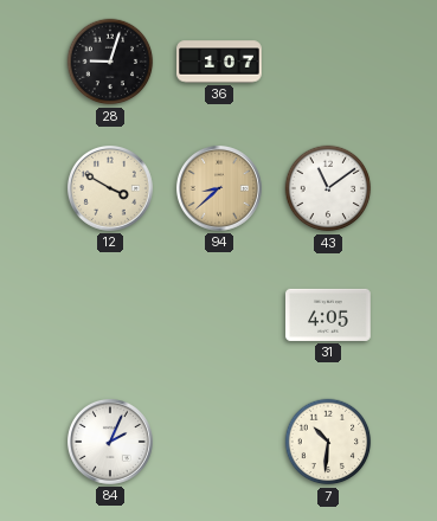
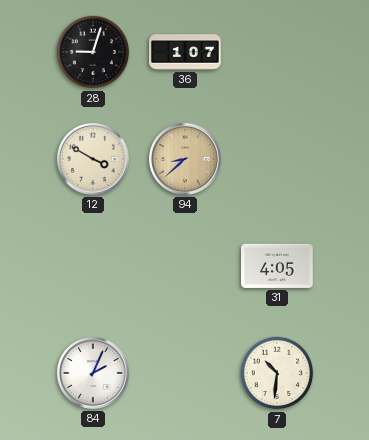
43: 11:09 -> none
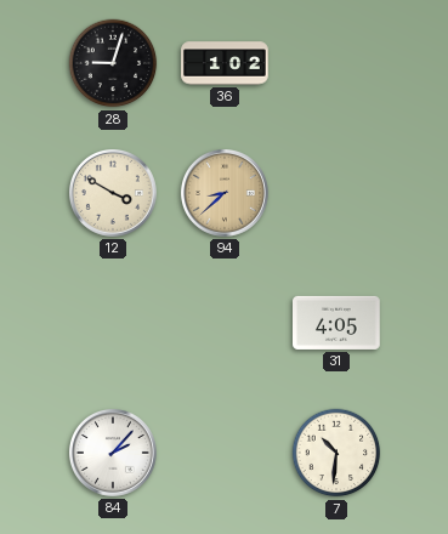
36: 1:07 -> 1:02
84: 2:04 -> 2:07
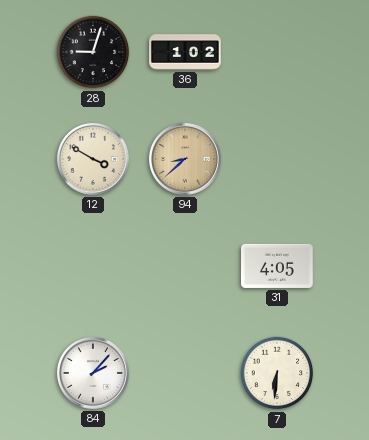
7: 10:31 -> 6:31
